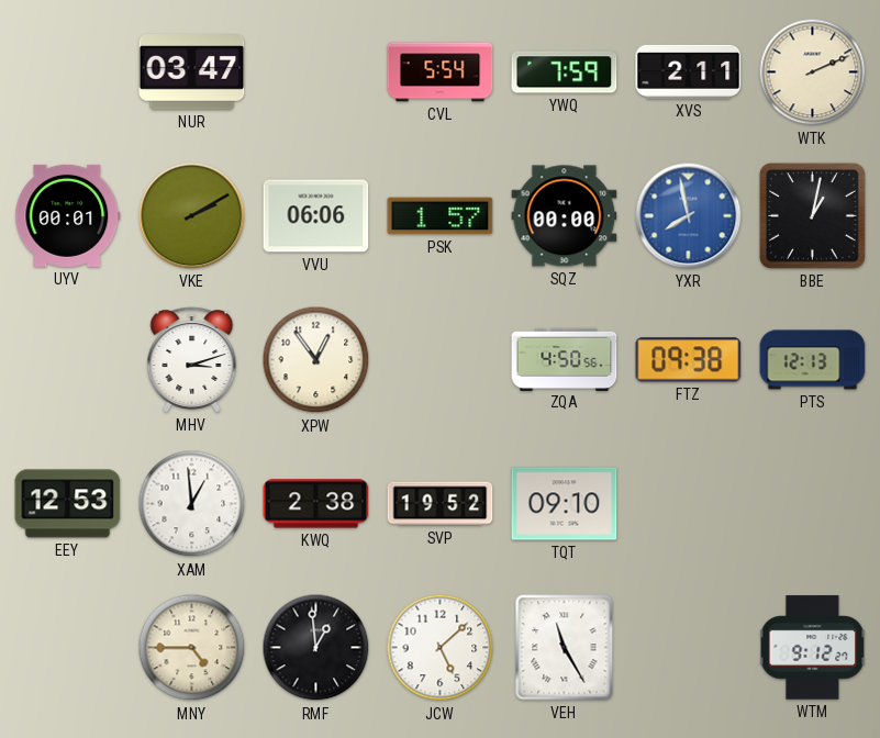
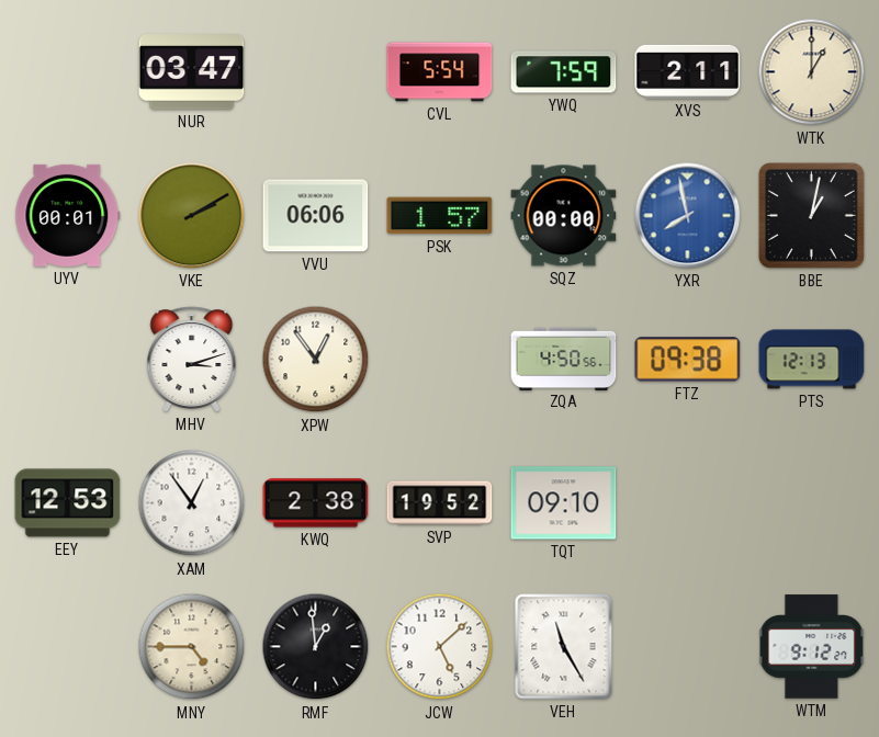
WTK: 2:11 -> 1:00
XAM: 12:59 -> 12:54
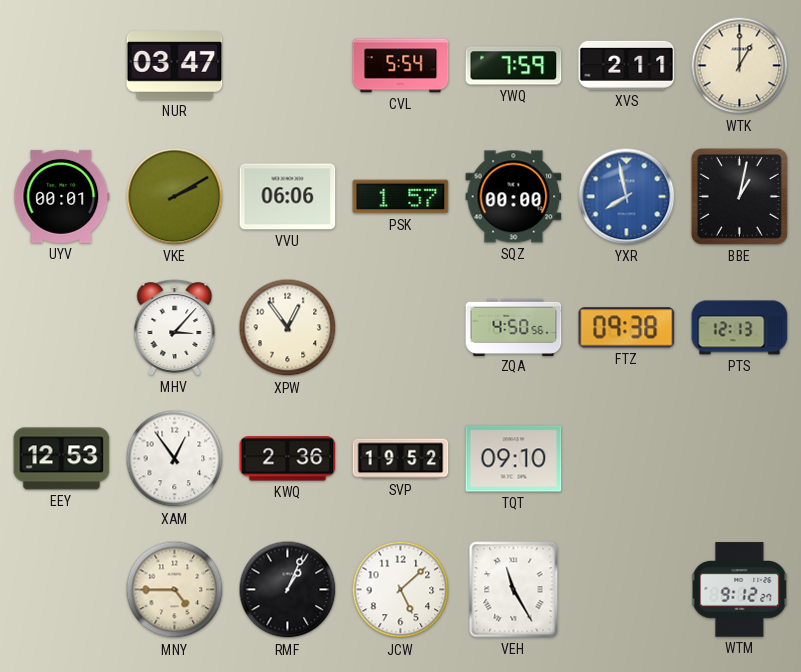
MHV: 3:12 -> 3:07
KWQ: 2:38 -> 2:36
RMF: 12:59 -> 1:04
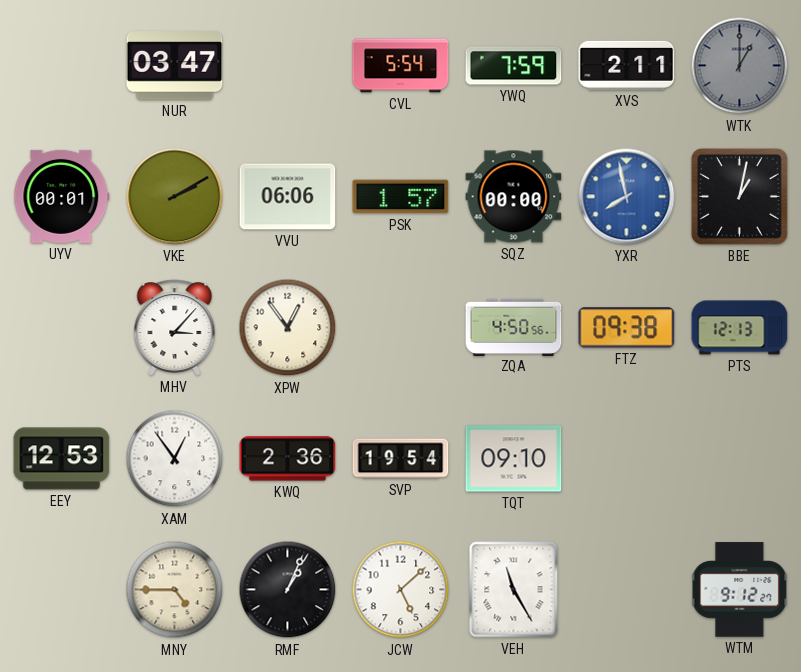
WTK dial: cream -> grey
SVP: 19:52 -> 19:54
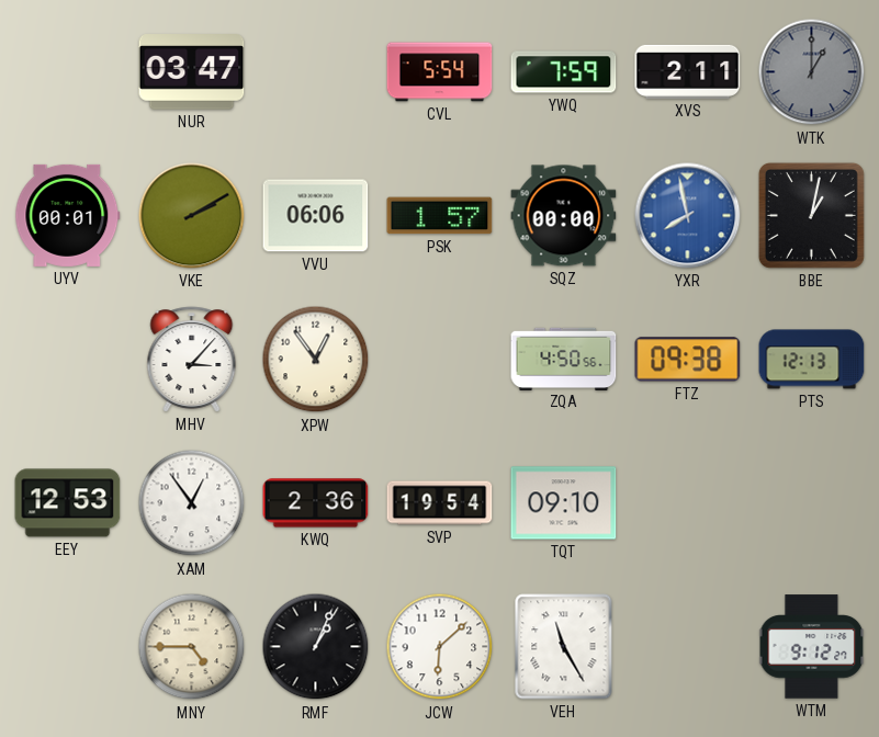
JCW: 5:08 -> 6:08
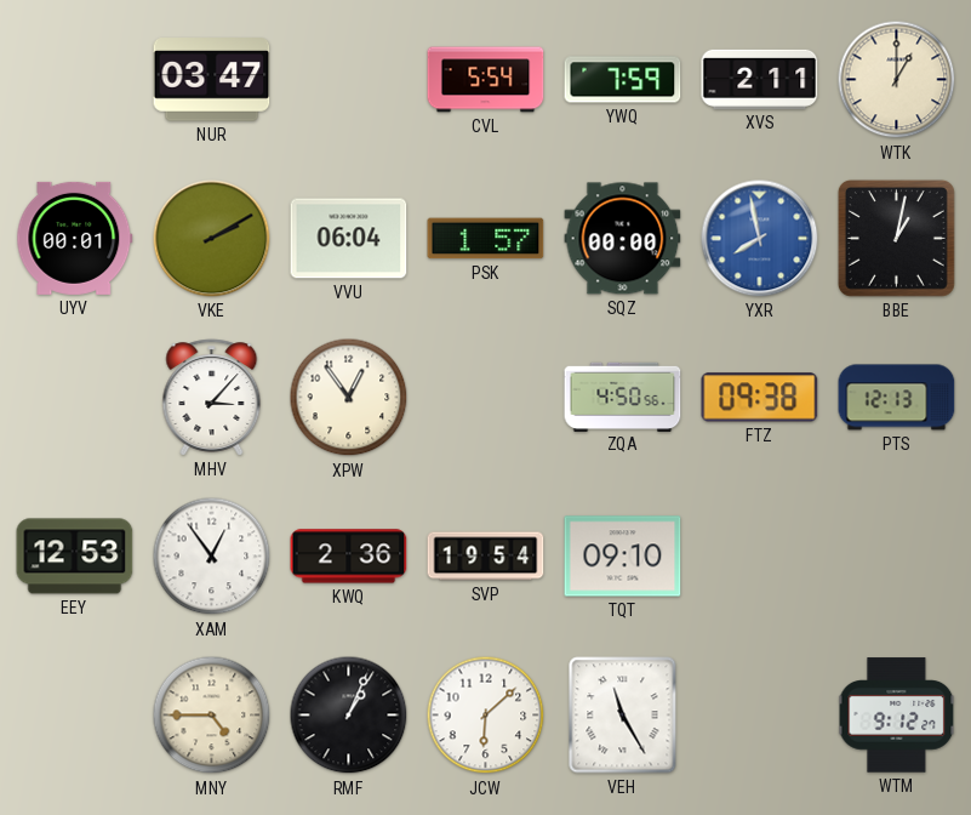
WTK dial: grey -> cream
VVU: 06:06 -> 06:04
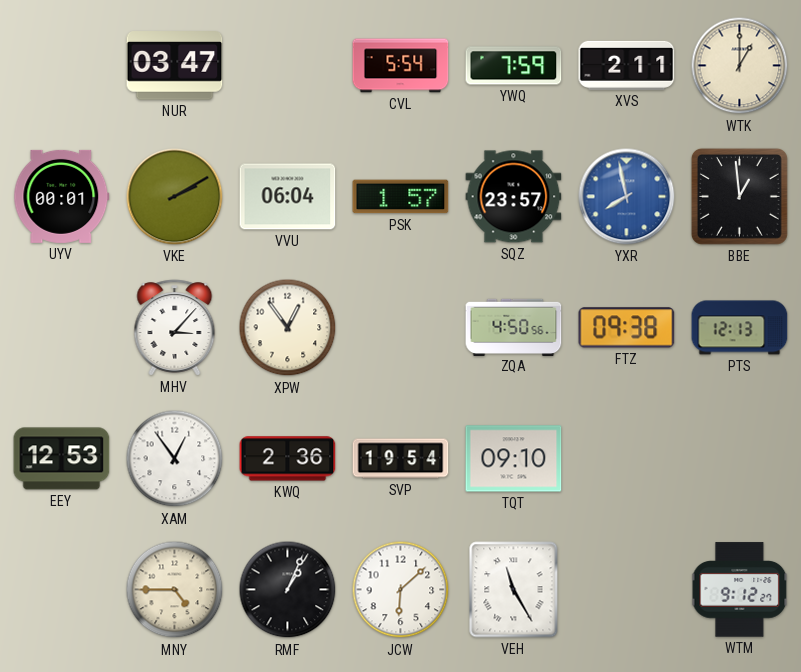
SQZ: 00:00 -> 23:57
BBE: 1:02 -> 12:59
